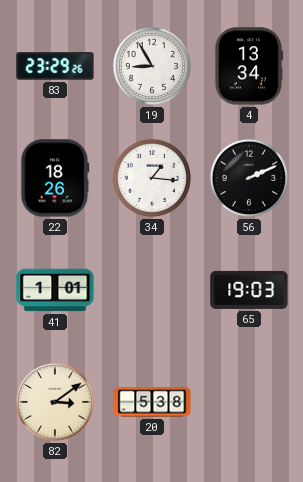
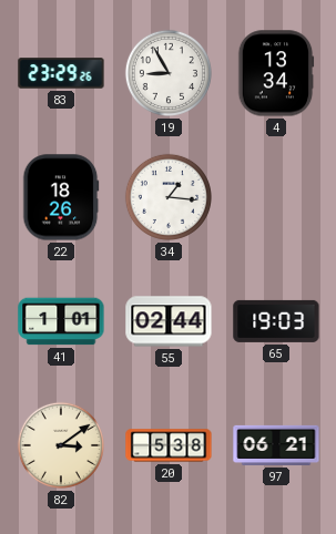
56: 2:11 -> none
55: none -> 02:44
97: none -> 06:21
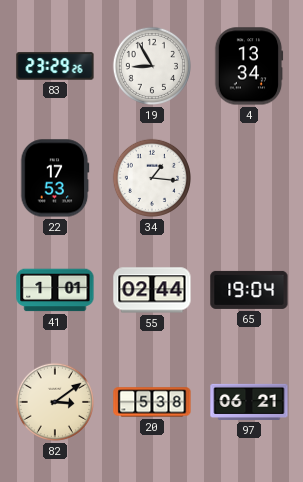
22: 18:26 -> 17:53
65: 19:03 -> 19:04
